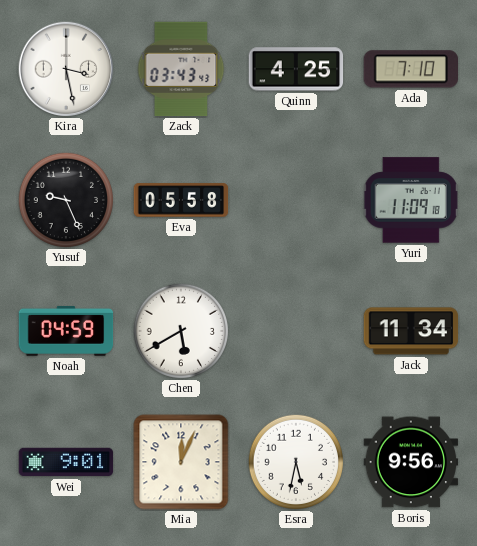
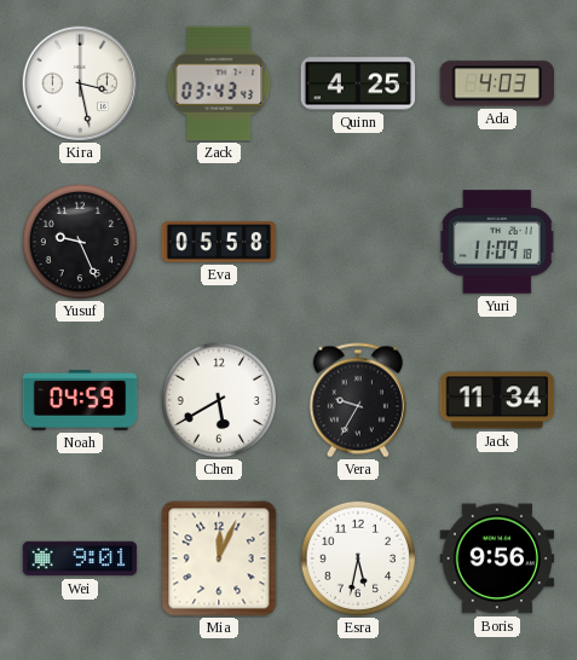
Ada: 7:10 -> 4:03
Vera: none -> 9:35
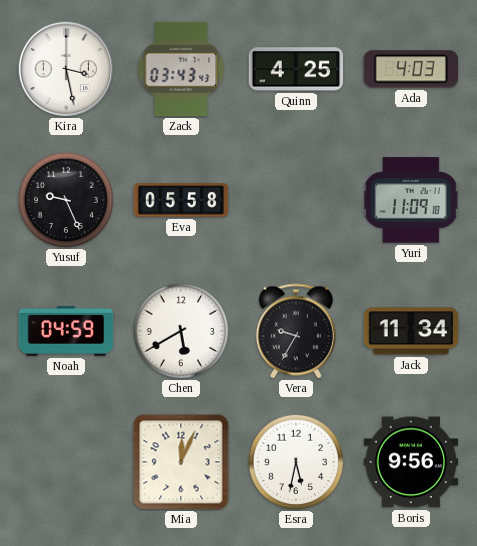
Wei: 9:01 -> none
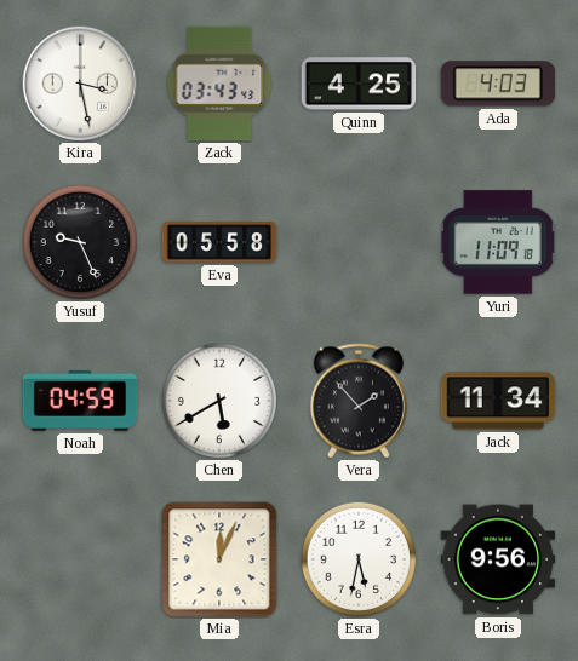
Vera: 9:35 -> 1:53
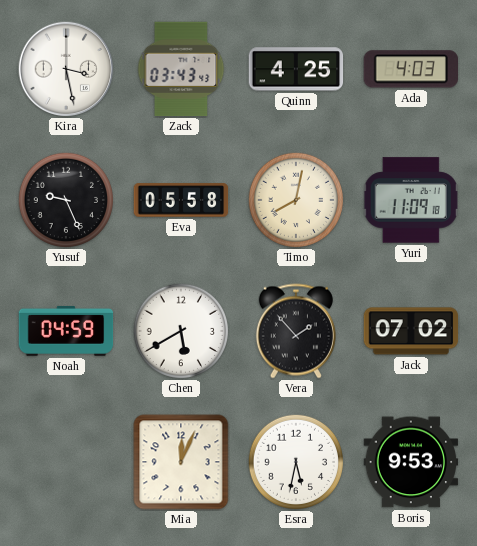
Timo: none -> 8:02
Jack: 11:34 -> 07:02
Boris: 9:56 -> 9:53
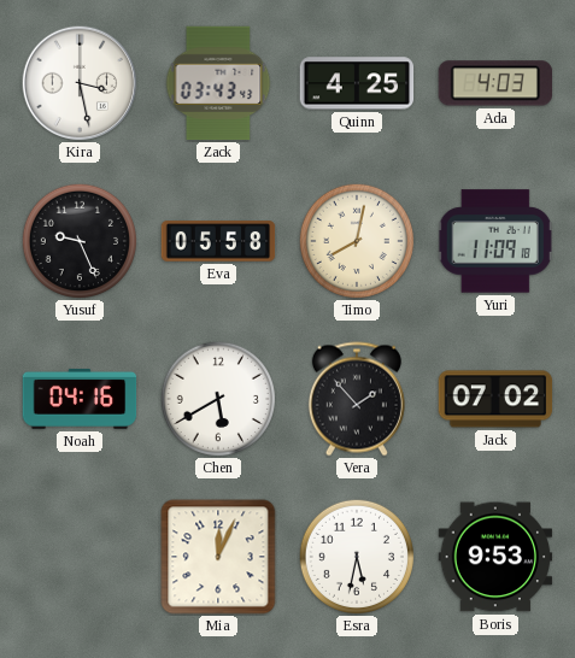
Noah: 04:59 -> 04:16
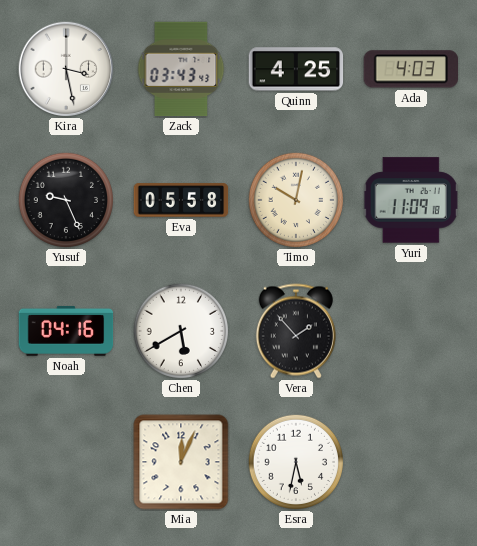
Timo: 8:02 -> 10:02
Jack: 07:02 -> none
Boris: 9:53 -> none
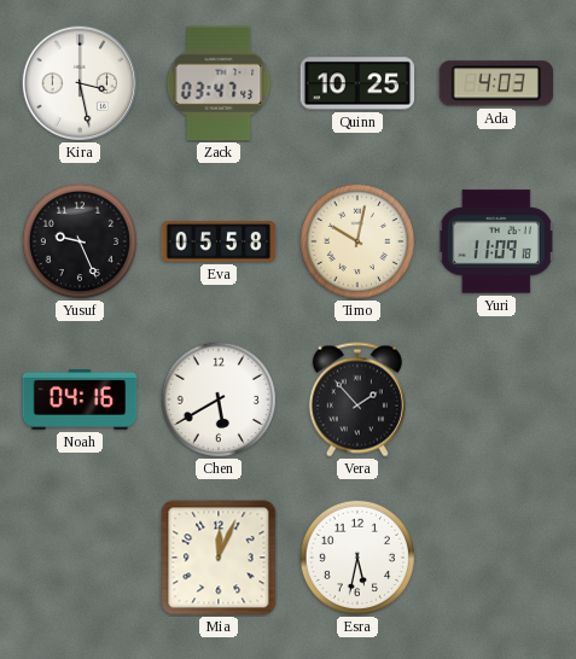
Zack: 03:43 -> 03:47
Quinn: 4:25 -> 10:25
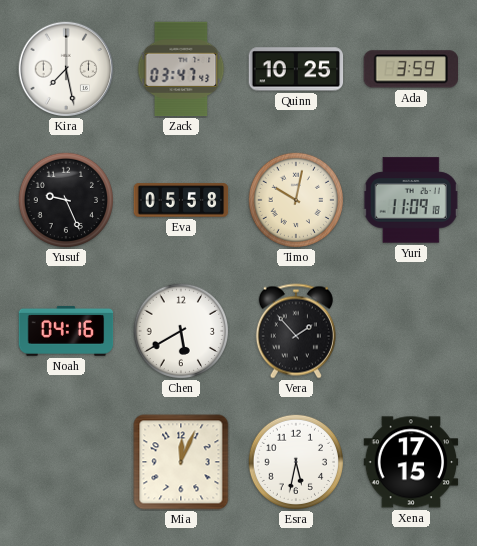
Kira: 3:28 -> 7:28
Ada: 4:03 -> 3:59
Xena: none -> 17:15
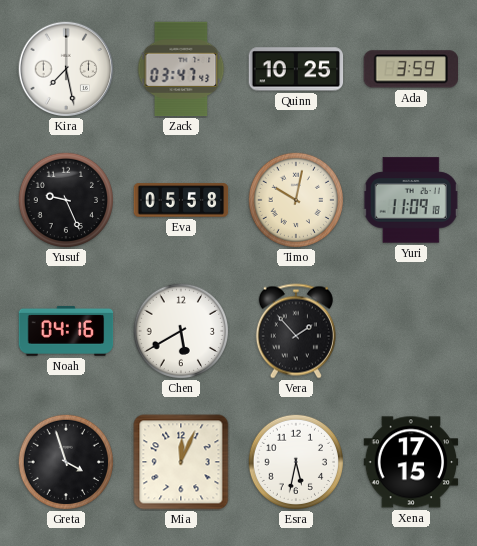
Greta: none -> 3:57
